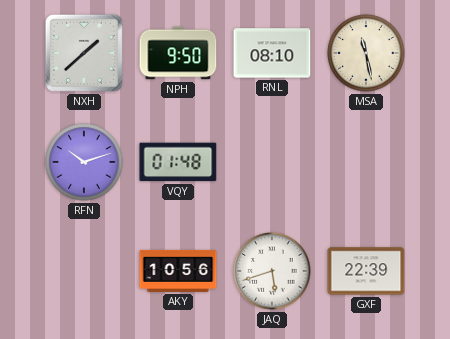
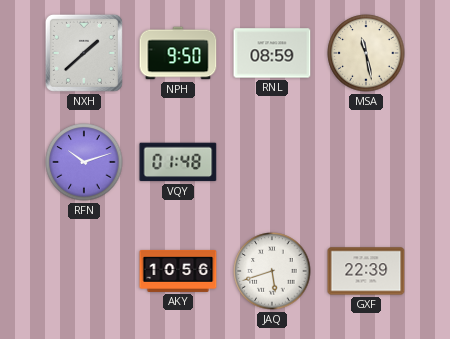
RNL: 08:10 -> 08:59
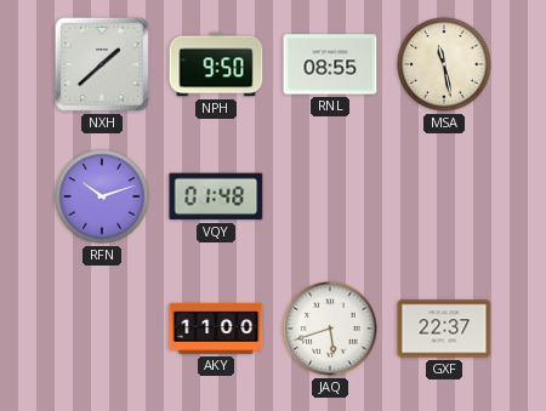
RNL: 08:59 -> 08:55
AKY: 10:56 -> 11:00
GXF: 22:39 -> 22:37
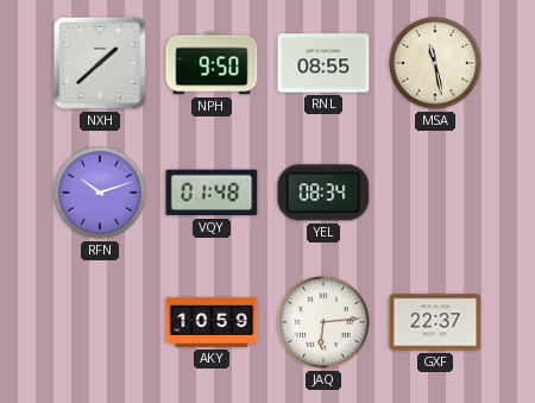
YEL: none -> 08:34
AKY: 11:00 -> 10:59
JAQ: 5:42 -> 6:14
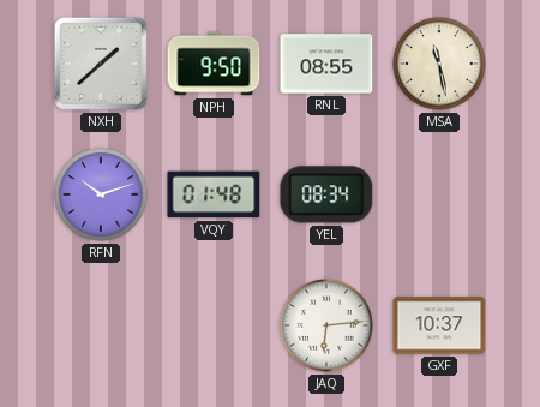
AKY: 10:59 -> none
GXF: 22:37 -> 10:37
